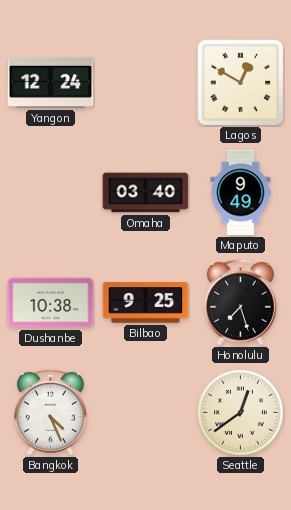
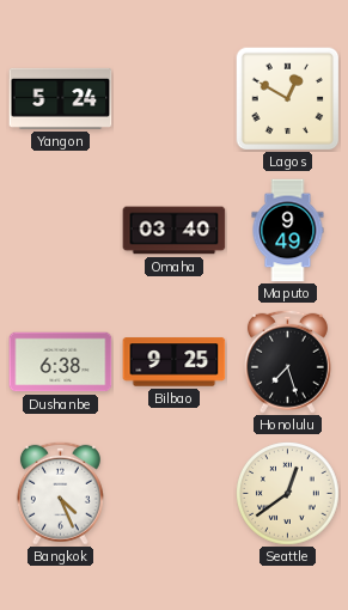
Yangon: 12:24 -> 5:24
Dushanbe: 10:38 -> 6:38
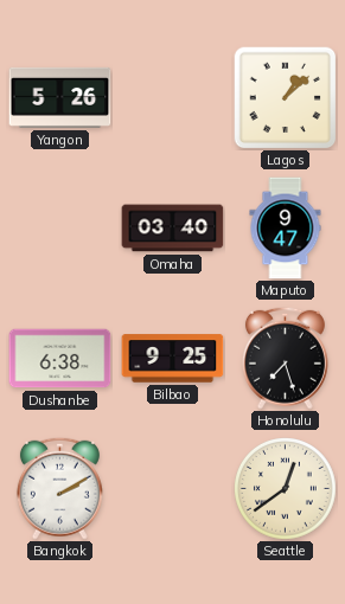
Yangon: 5:24 -> 5:26
Lagos: 12:50 -> 1:08
Maputo: 9:49 -> 9:47
Bangkok: 4:26 -> 2:10
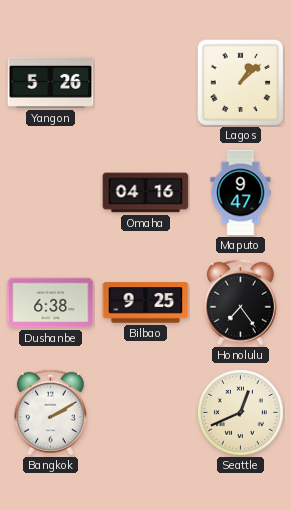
Omaha: 03:40 -> 04:16
Honolulu: 7:27 -> 7:24
Seattle: 12:39 -> 12:41
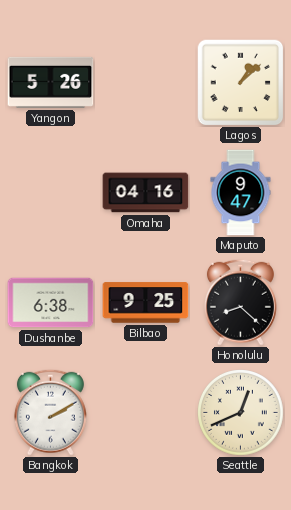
Honolulu: 7:24 -> 8:22
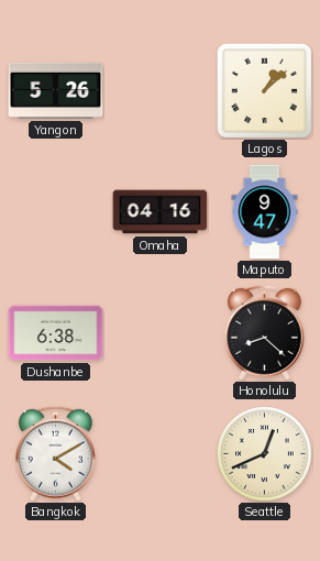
Bilbao: 9:25 -> none
Bangkok: 2:10 -> 4:10
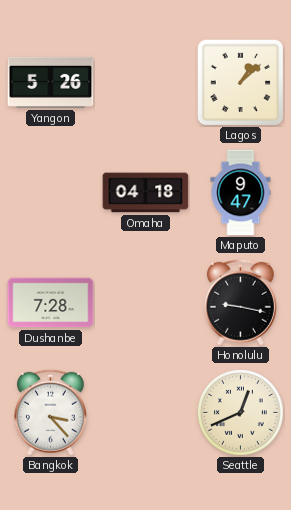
Omaha: 04:16 -> 04:18
Dushanbe: 6:38 -> 7:28
Honolulu: 8:22 -> 9:17
Bangkok: 4:10 -> 3:23
